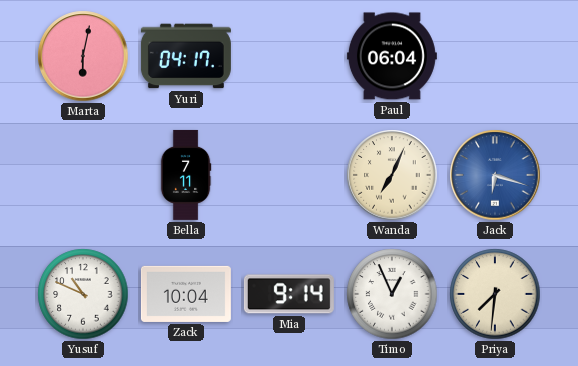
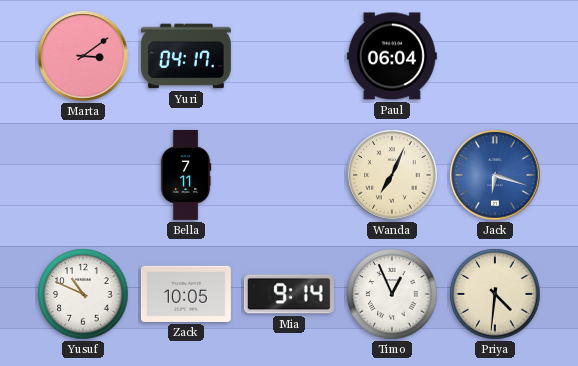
Marta: 6:02 -> 3:09
Zack: 10:04 -> 10:05
Priya: 7:31 -> 4:31
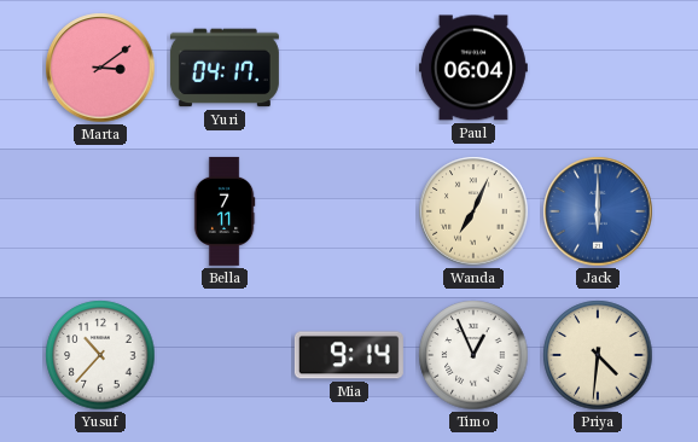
Jack: 6:18 -> 6:00
Yusuf: 10:49 -> 10:37
Zack: 10:05 -> none
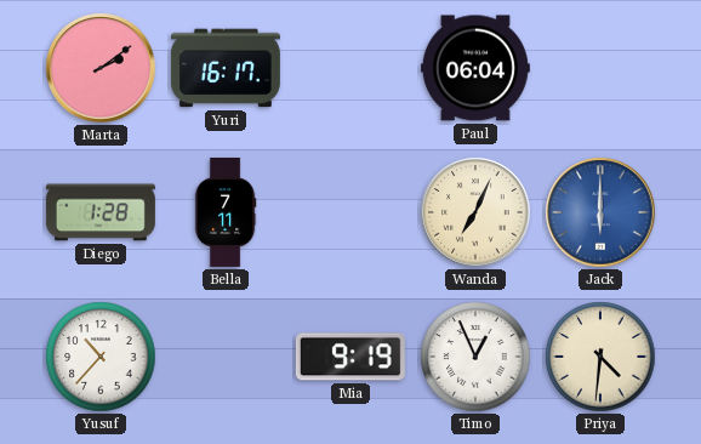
Marta: 3:09 -> 2:09
Yuri: 04:17 -> 16:17
Diego: none -> 1:28
Mia: 9:14 -> 9:19
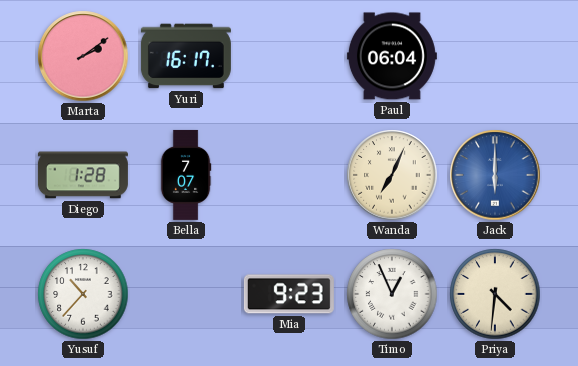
Bella: 7:11 -> 7:07
Mia: 9:19 -> 9:23
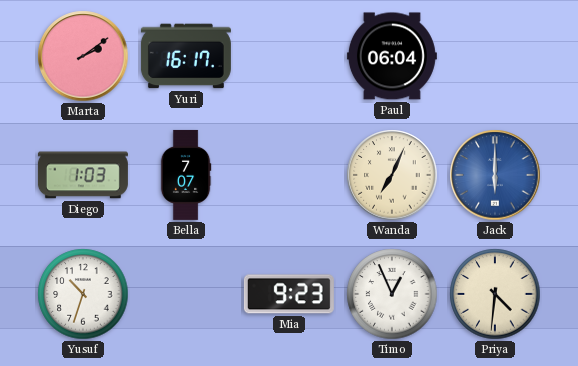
Diego: 1:28 -> 1:03
Yusuf: 10:37 -> 10:33
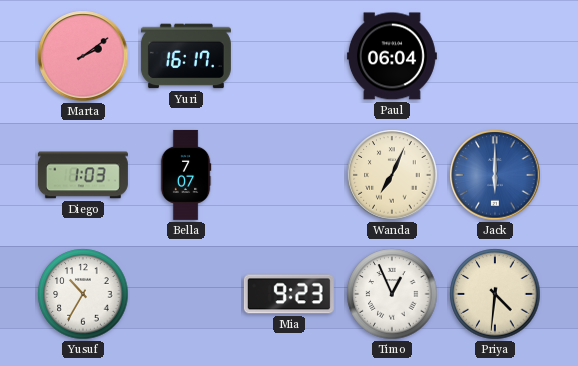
Yusuf: 10:33 -> 10:35
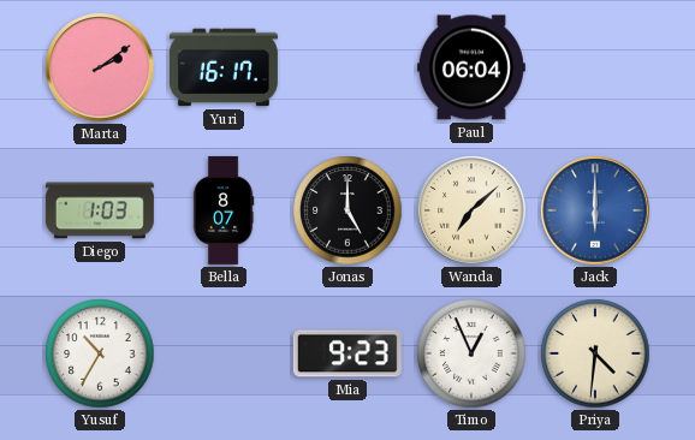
Bella: 7:07 -> 8:07
Jonas: none -> 5:00
Wanda: 7:04 -> 7:08
